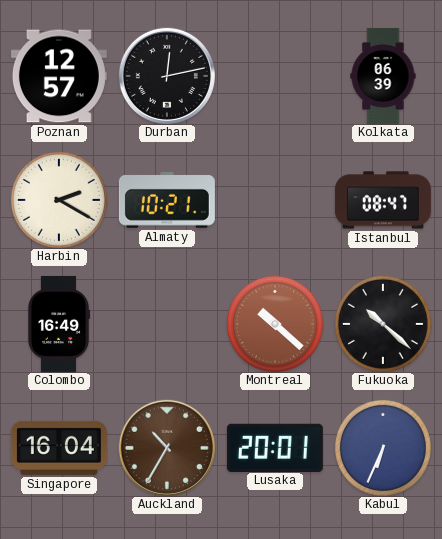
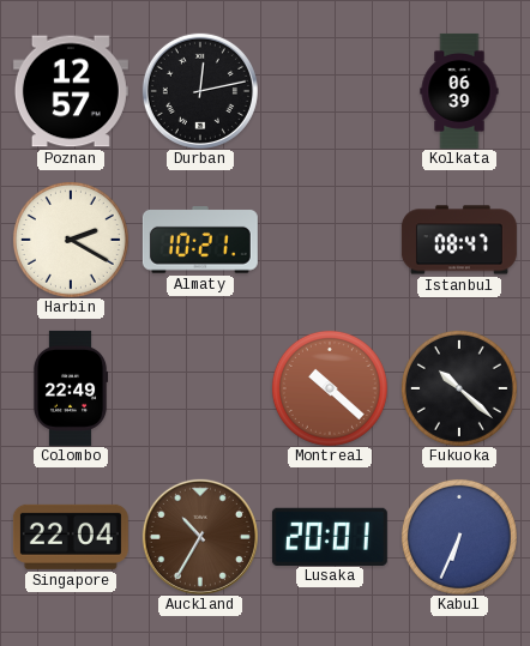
Colombo: 16:49 -> 22:49
Singapore: 16:04 -> 22:04
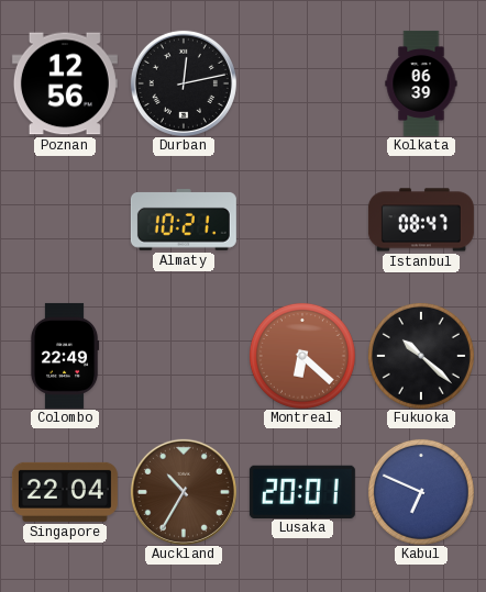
Poznan: 12:57 -> 12:56
Harbin: 2:20 -> none
Montreal: 10:22 -> 6:22
Kabul: 6:34 -> 6:49
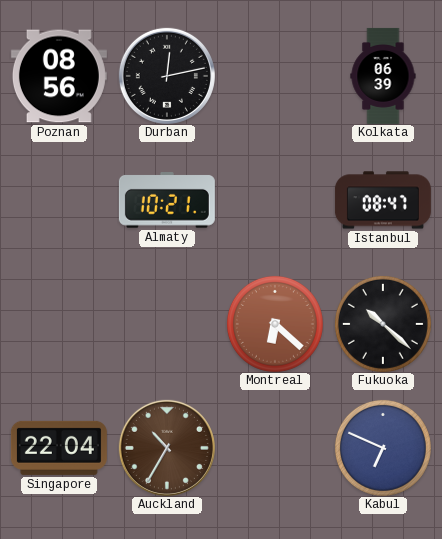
Poznan: 12:56 -> 08:56
Colombo: 22:49 -> none
Lusaka: 20:01 -> none
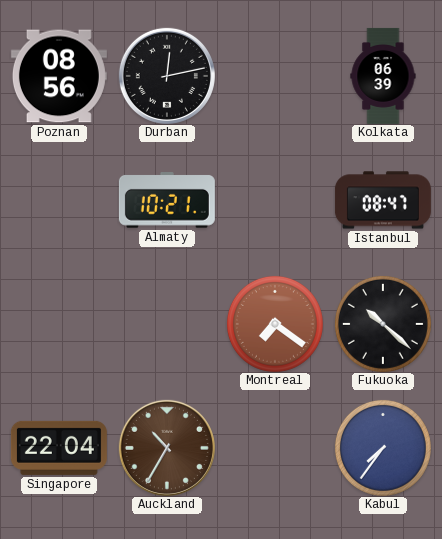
Montreal: 6:22 -> 7:21
Kabul: 6:49 -> 7:36
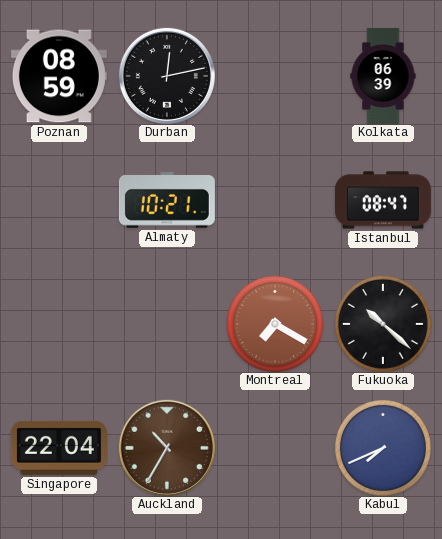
Poznan: 08:56 -> 08:59
Montreal: 7:21 -> 7:20
Kabul: 7:36 -> 7:41
